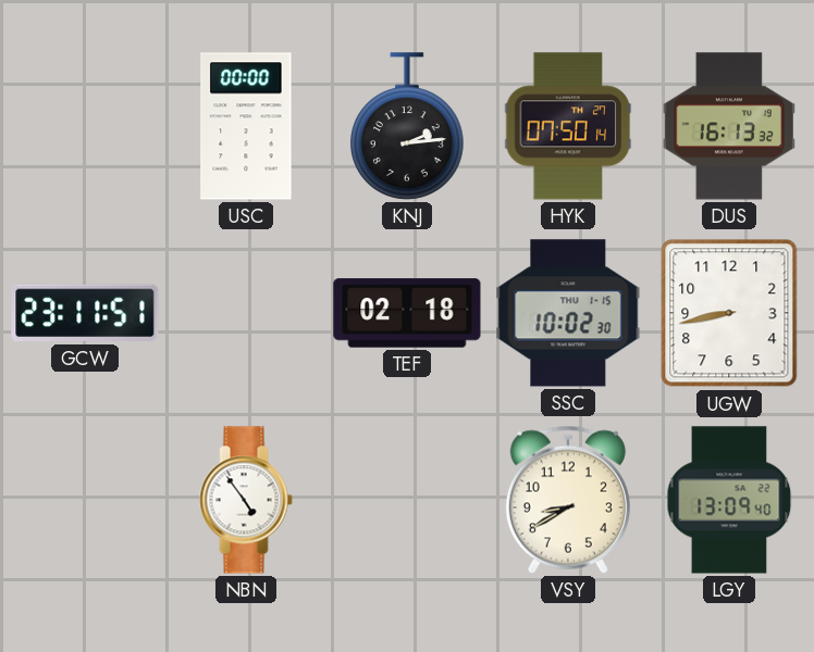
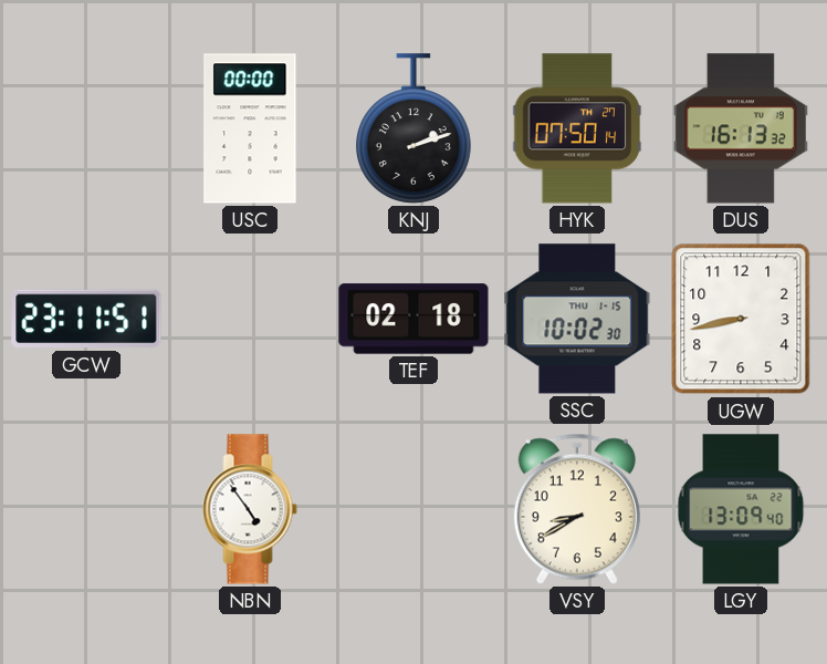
KNJ: 2:14 -> 2:12
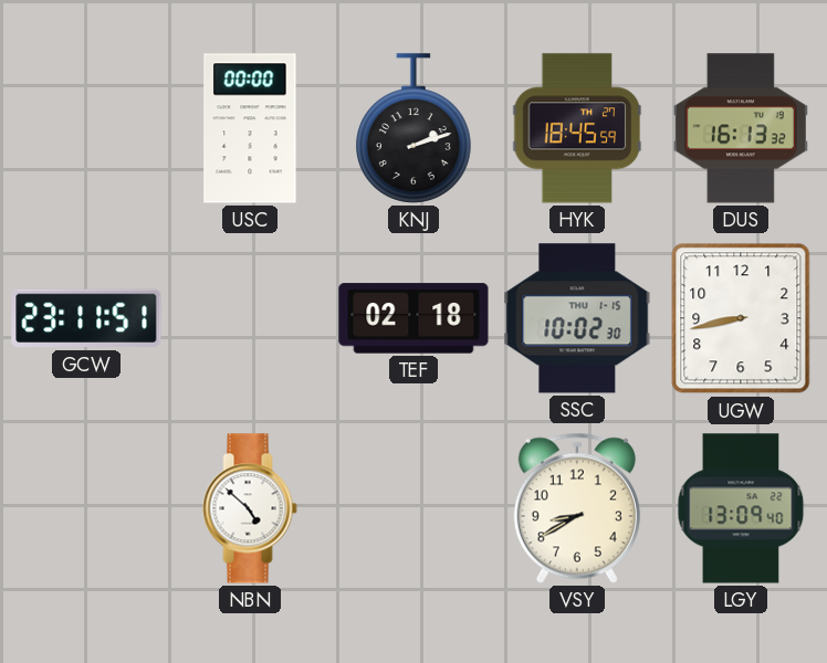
HYK: 07:50 -> 18:45
NBN: 4:54 -> 4:52
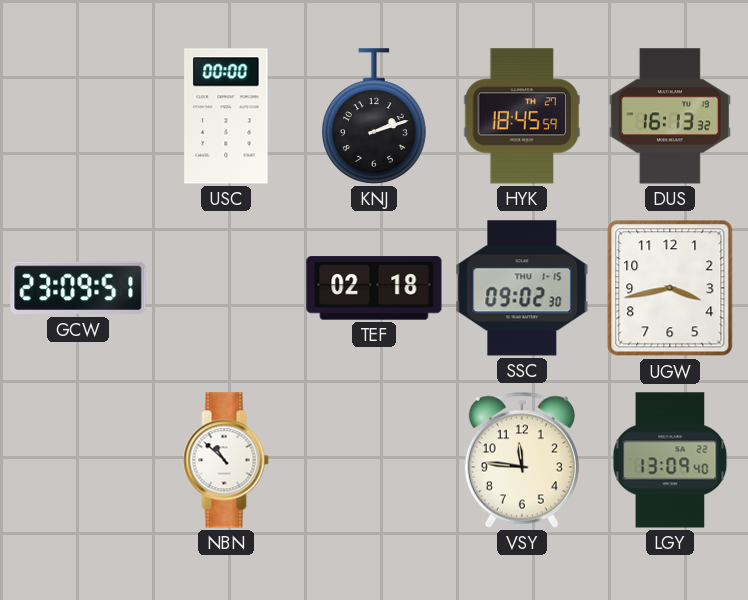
GCW: 23:11 -> 23:09
SSC: 10:02 -> 09:02
UGW: 8:43 -> 3:43
NBN: 4:52 -> 10:52
VSY: 8:40 -> 11:46
